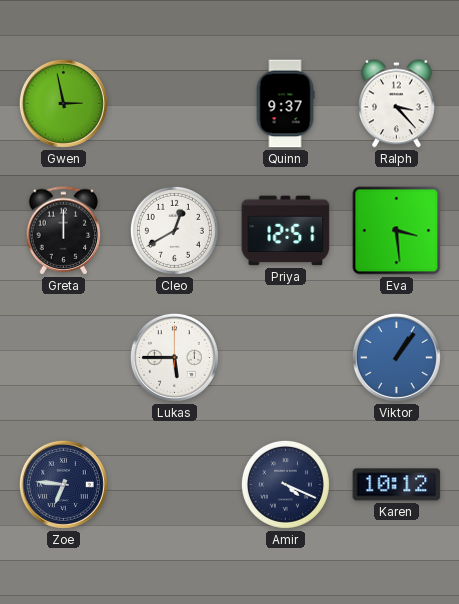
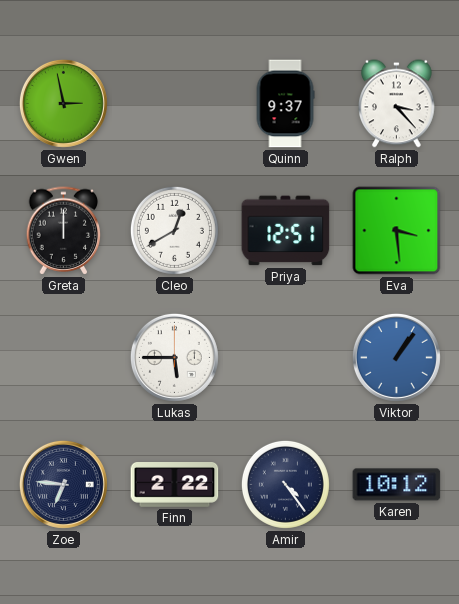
Finn: none -> 2:22
Amir: 4:19 -> 4:24
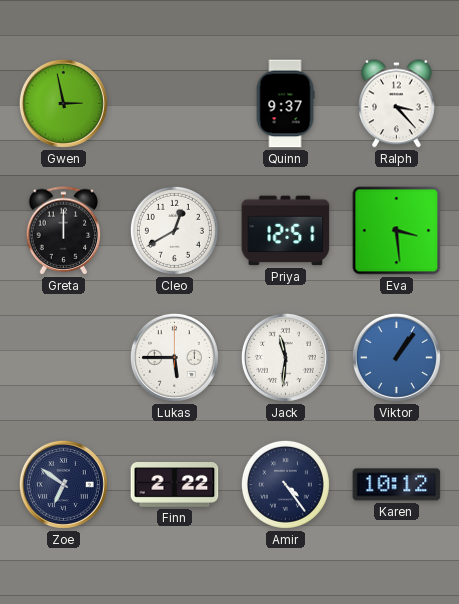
Jack: none -> 11:31
Zoe: 6:46 -> 6:51
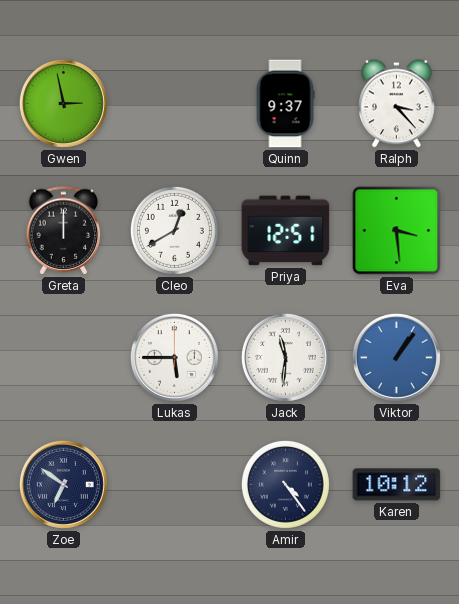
Finn: 2:22 -> none
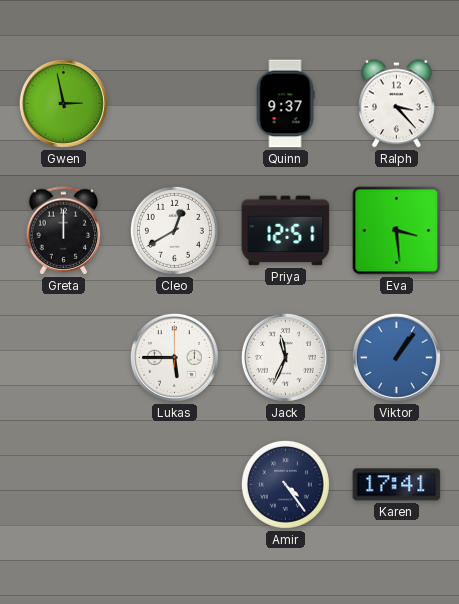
Jack: 11:31 -> 11:34
Zoe: 6:51 -> none
Karen: 10:12 -> 17:41
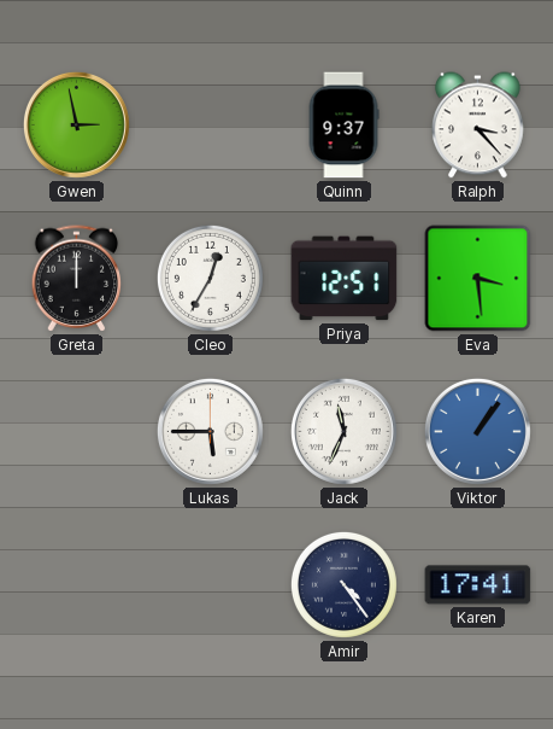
Cleo: 12:40 -> 12:35
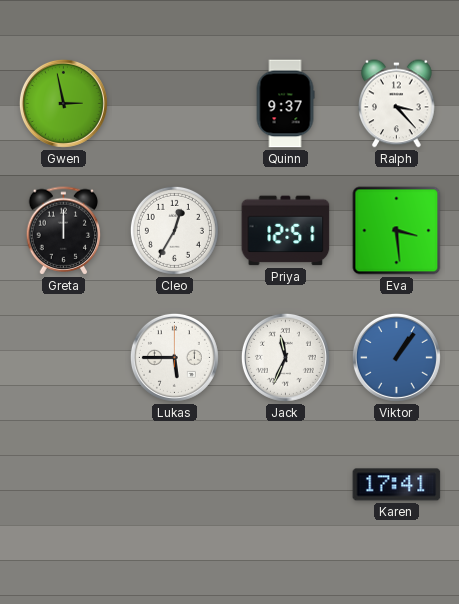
Amir: 4:24 -> none
